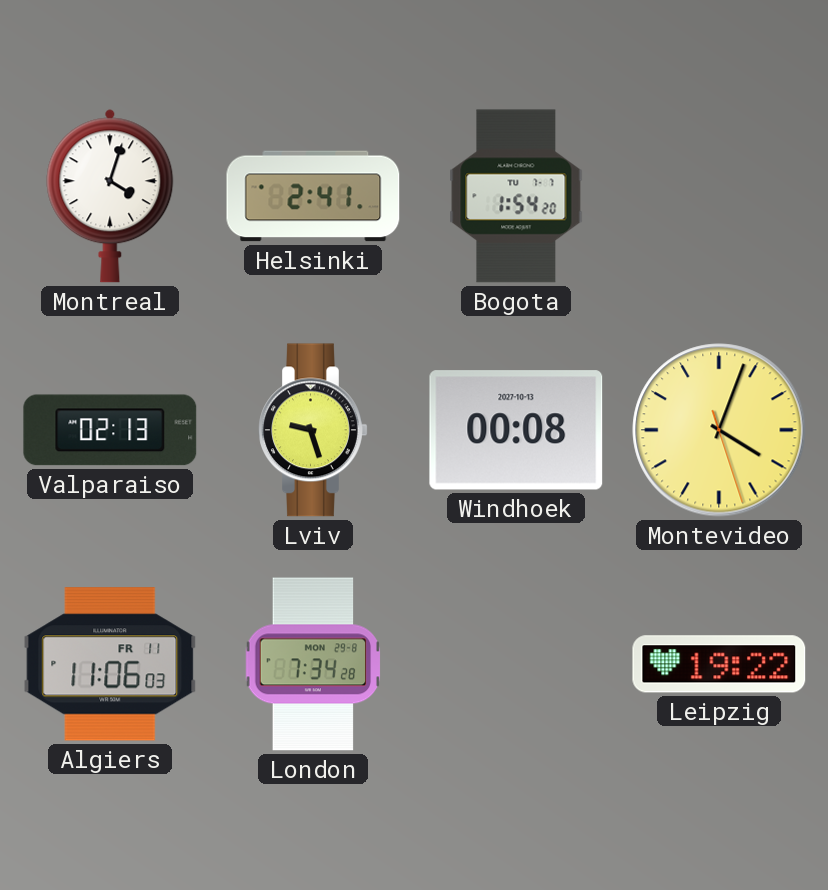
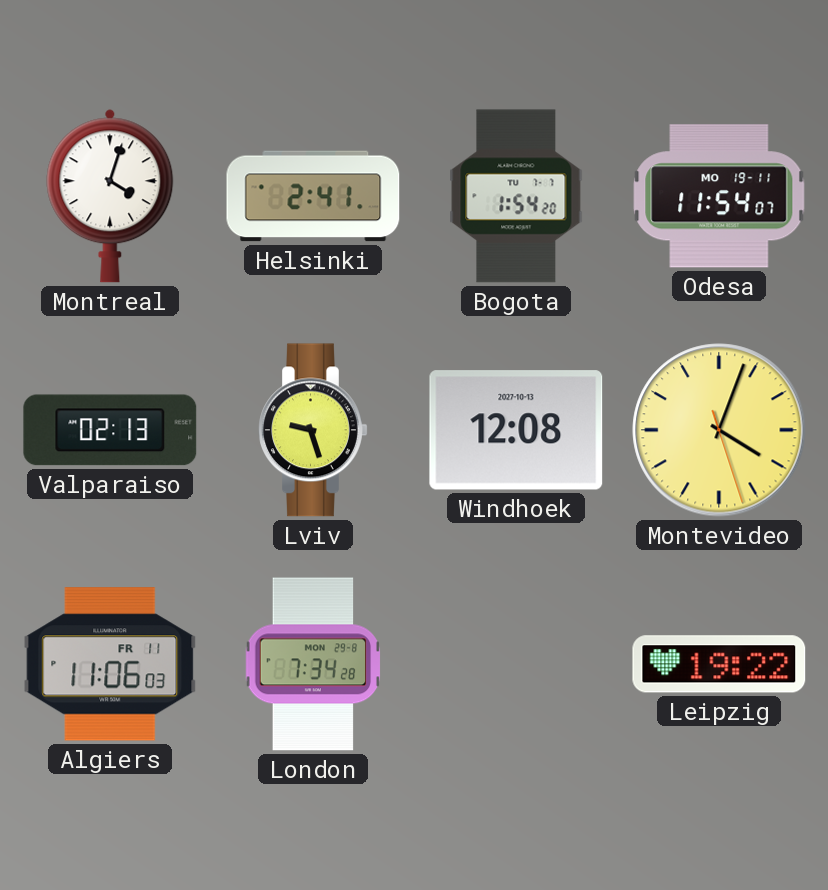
Odesa: none -> 11:54
Windhoek: 00:08 -> 12:08
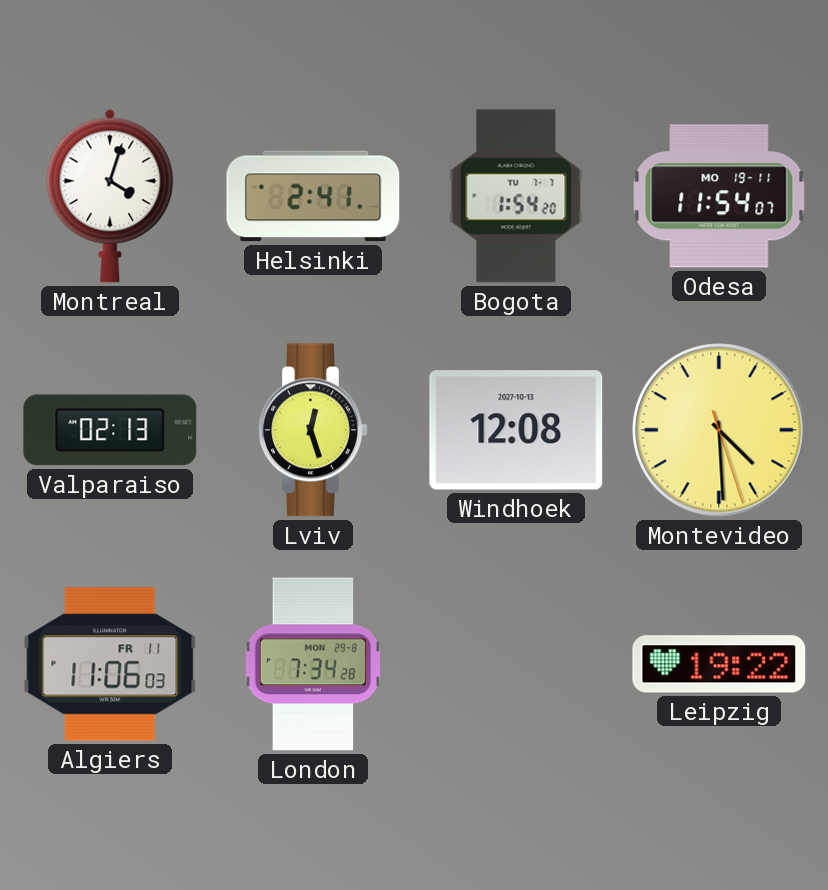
Lviv: 9:27 -> 12:27
Montevideo: 4:03 -> 4:29
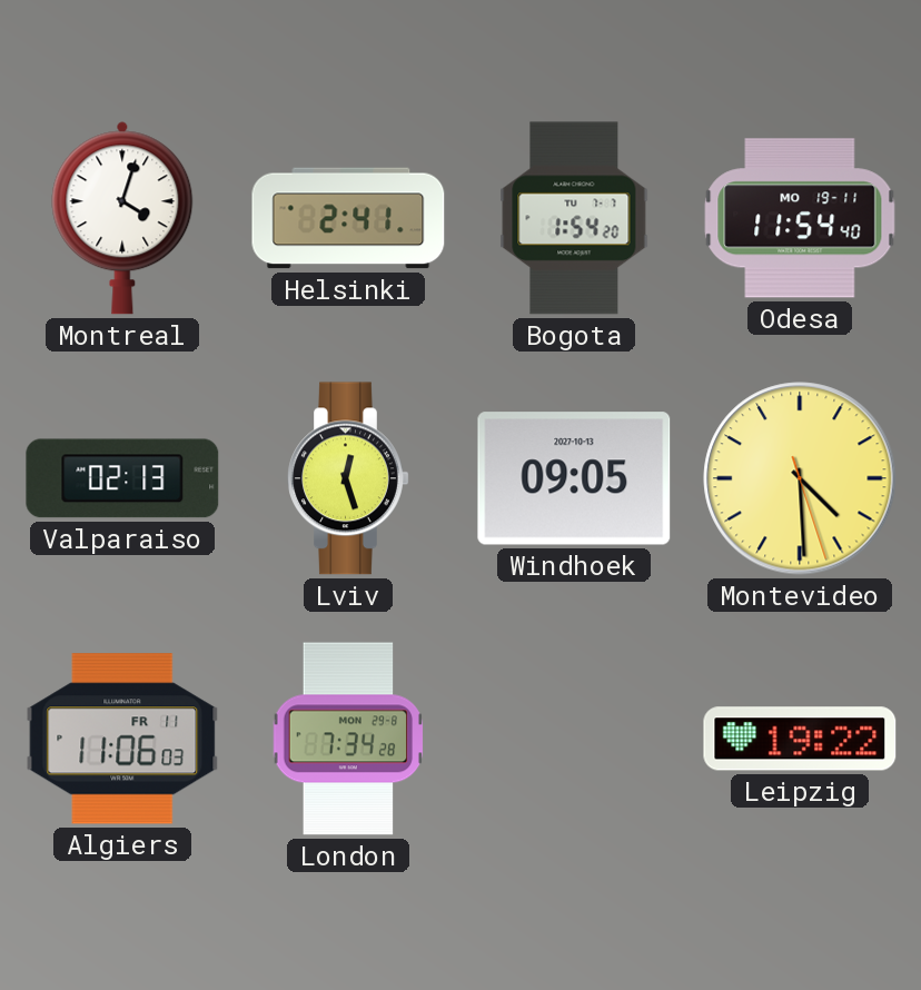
Odesa: 11:54:07 -> 11:54:40
Windhoek: 12:08 -> 09:05
